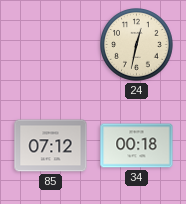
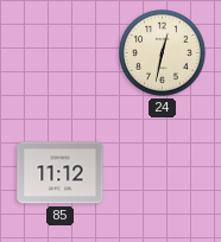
85: 07:12 -> 11:12
34: 00:18 -> none
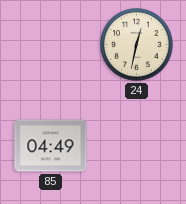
85: 11:12 -> 04:49
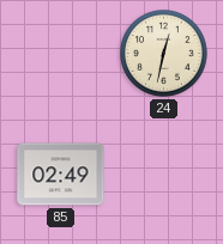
85: 04:49 -> 02:49
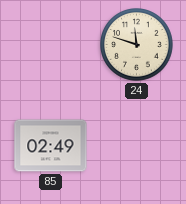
24: 12:32 -> 11:48
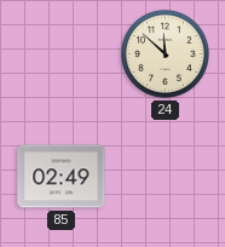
24: 11:48 -> 11:52
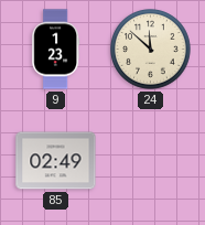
9: none -> 1:23
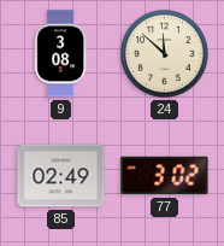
9: 1:23 -> 3:08
77: none -> 3:02
